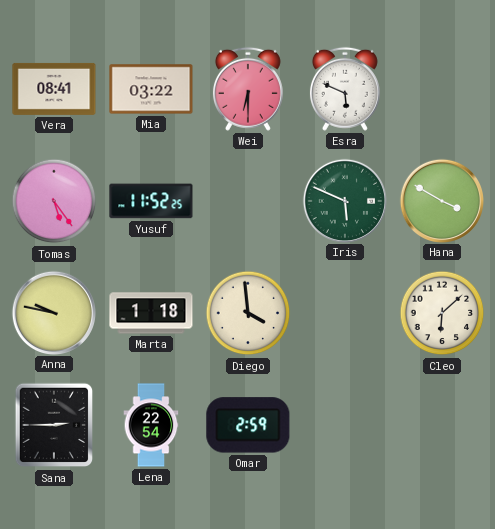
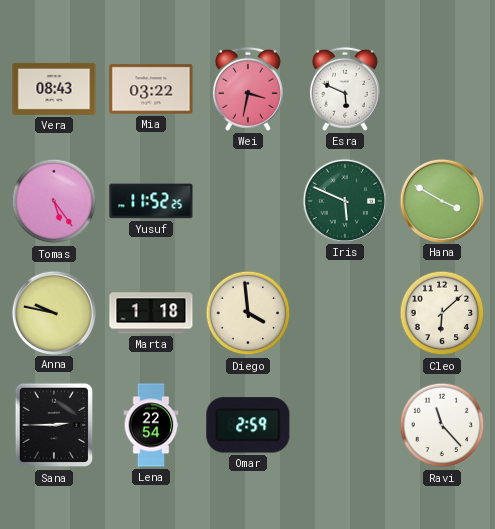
Vera: 08:41 -> 08:43
Wei: 6:30 -> 3:32
Ravi: none -> 11:23
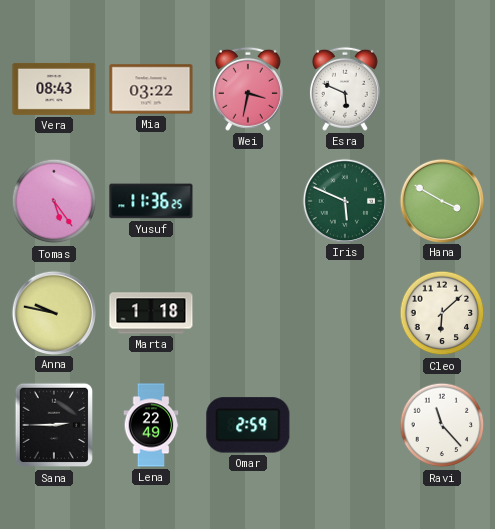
Yusuf: 11:52 -> 11:36
Diego: 3:59 -> none
Lena: 22:54 -> 22:49
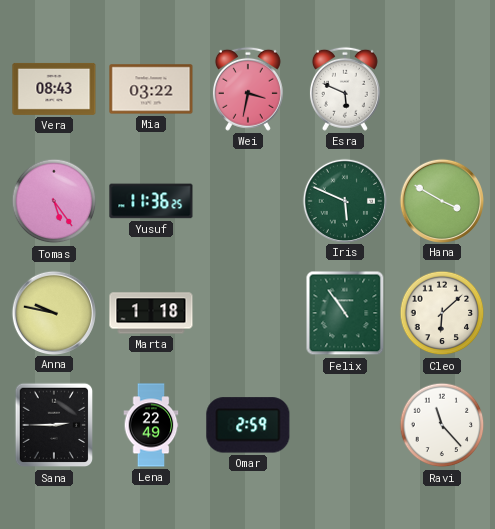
Felix: none -> 10:54
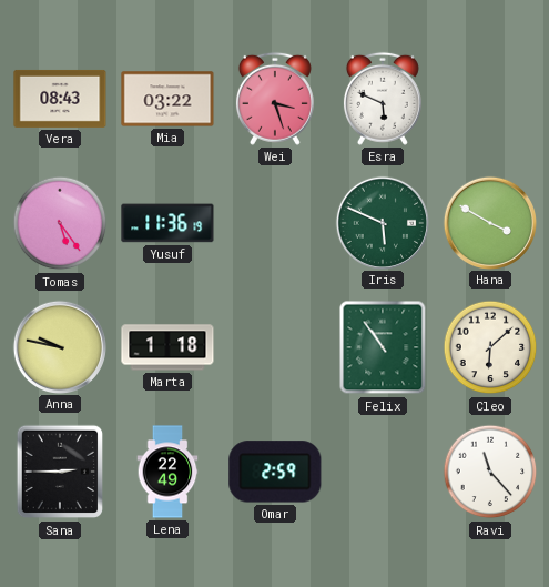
Wei: 3:32 -> 3:27
Yusuf: 11:36:25 -> 11:36:19
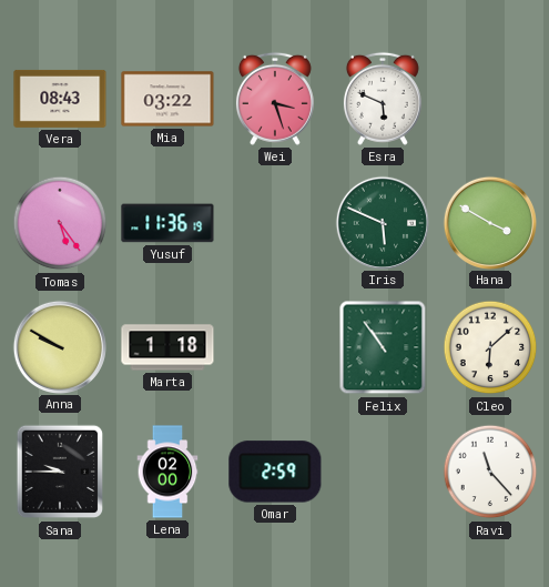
Anna: 9:47 -> 9:50
Sana: 2:45 -> 9:45
Lena: 22:49 -> 02:00
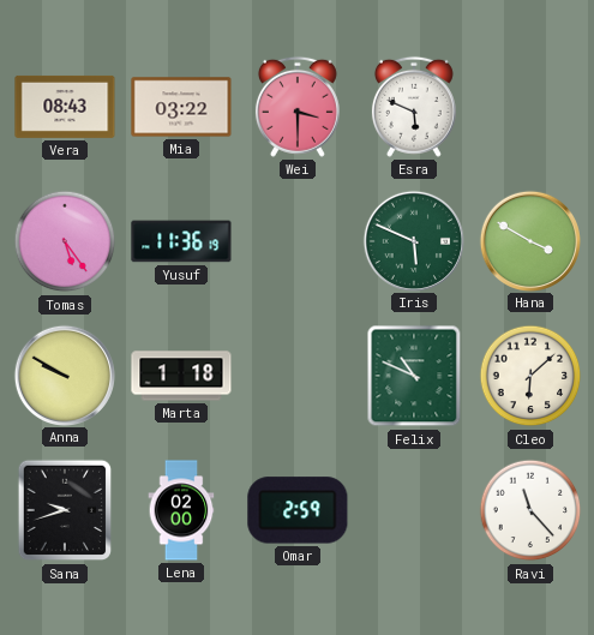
Wei: 3:27 -> 3:30
Felix: 10:54 -> 10:49
Sana: 9:45 -> 9:42
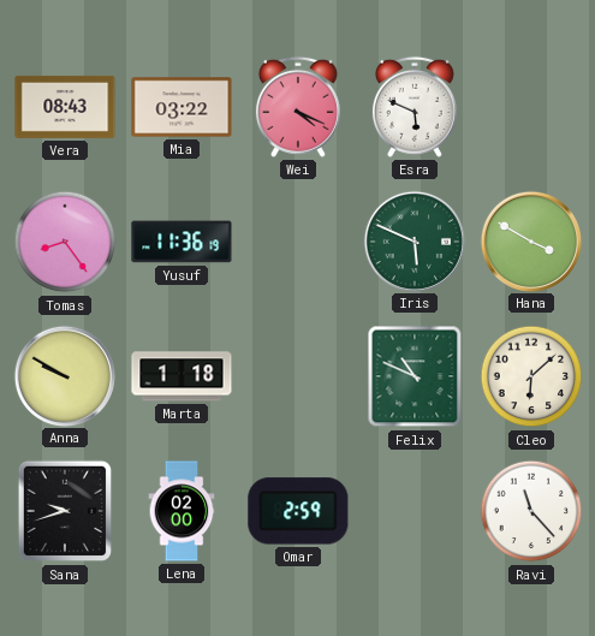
Wei: 3:30 -> 4:19
Tomas: 5:24 -> 8:24
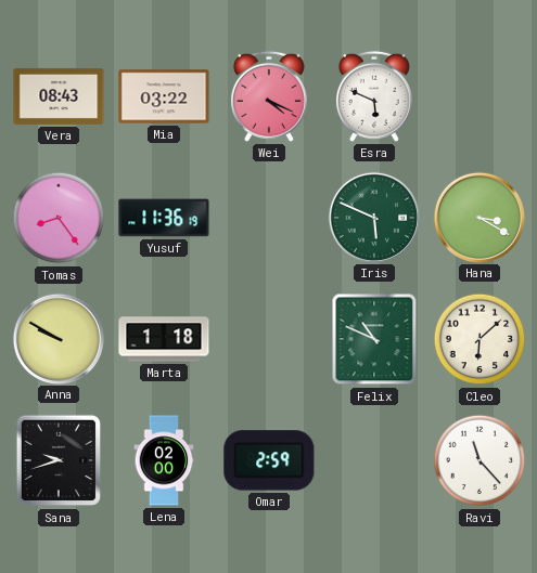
Hana: 3:50 -> 3:20
